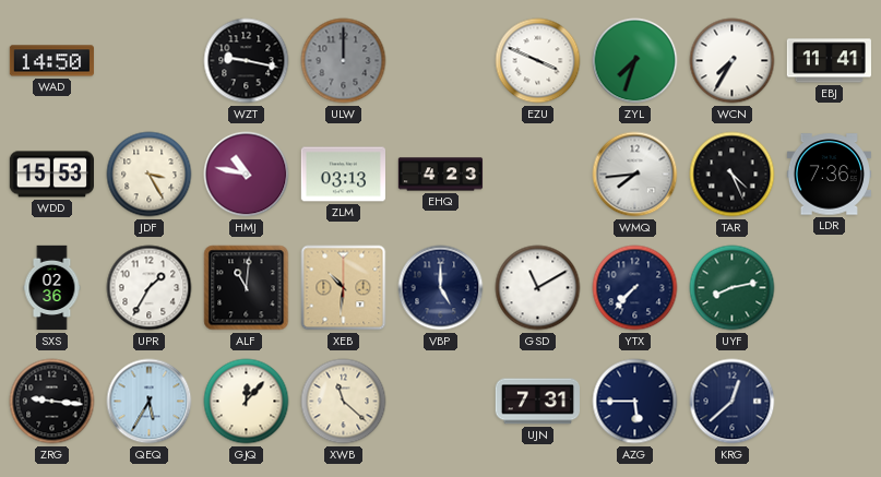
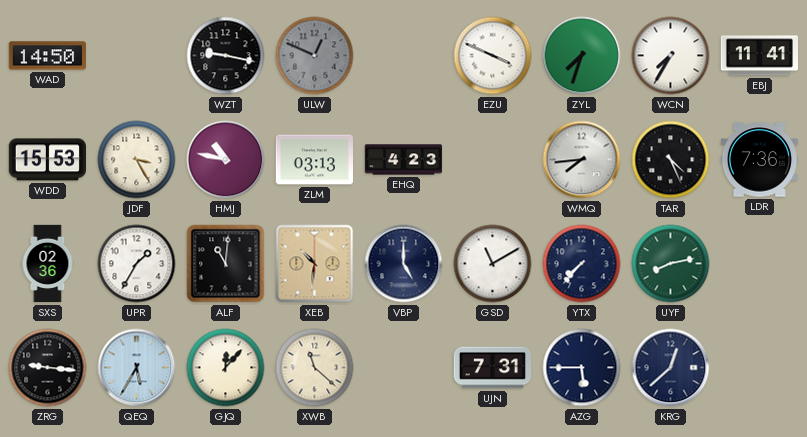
ULW: 12:00 -> 12:49
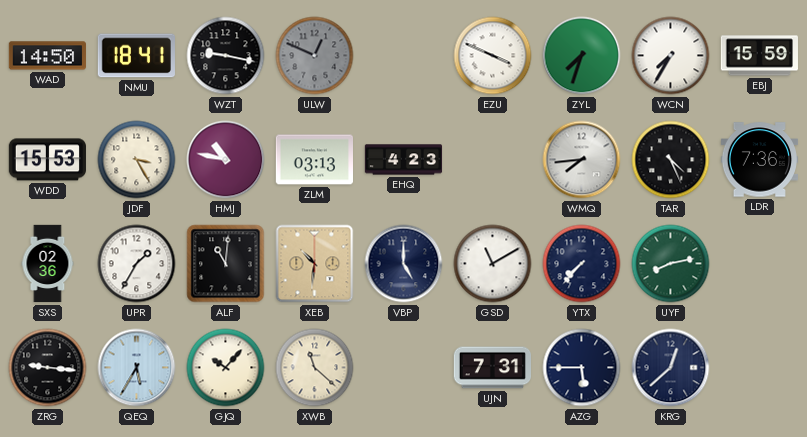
NMU: none -> 18:41
EBJ: 11:41 -> 15:59
GJQ: 12:07 -> 10:07
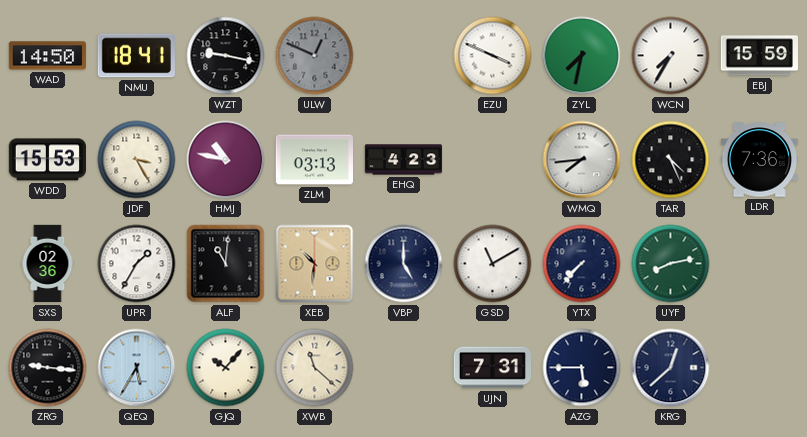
ZYL: 7:33 -> 7:32
